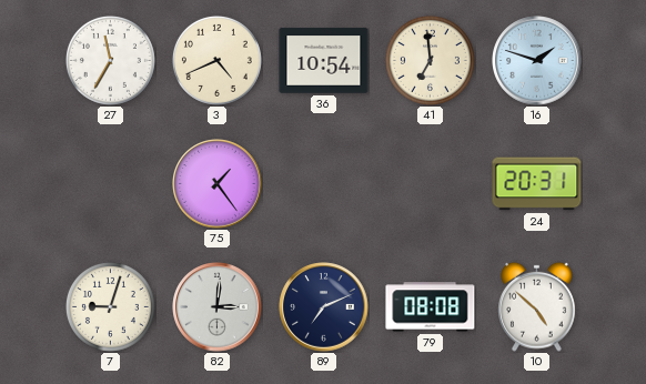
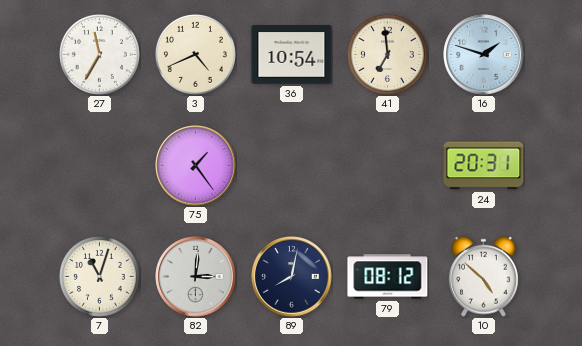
7: 9:03 -> 11:03
89: 7:11 -> 8:02
79: 08:08 -> 08:12
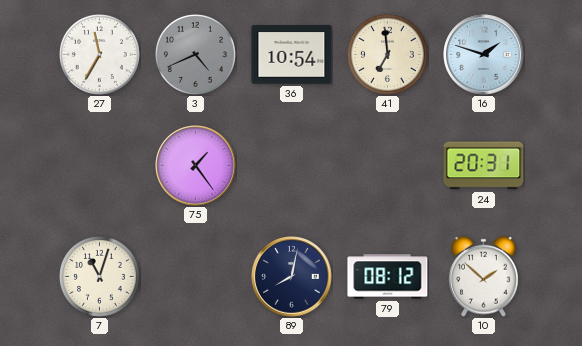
3 dial: cream -> grey
82: 3:01 -> none
10: 4:52 -> 1:52
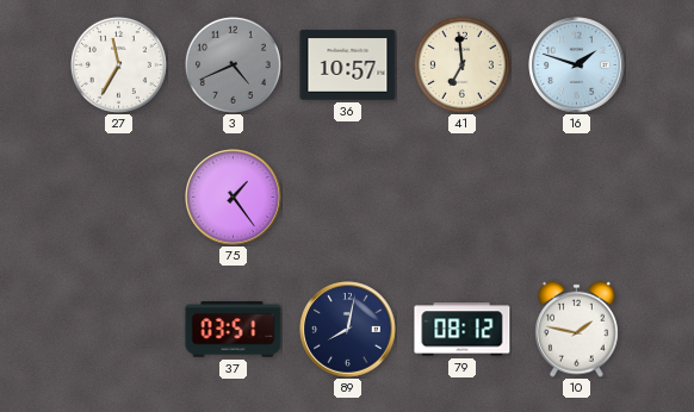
36: 10:54 -> 10:57
24: 20:31 -> none
7: 11:03 -> none
37: none -> 03:51
10: 1:52 -> 1:47
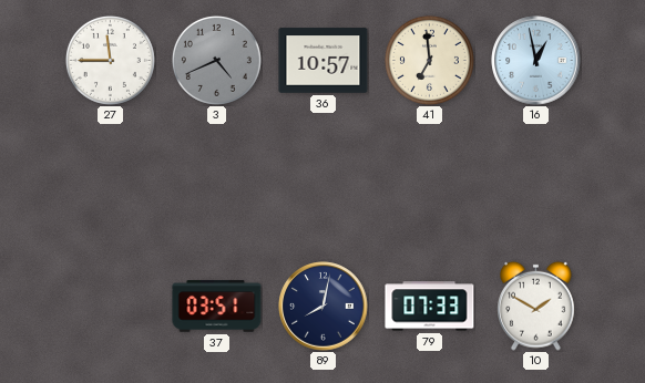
27: 11:35 -> 11:45
16: 1:48 -> 12:58
75: 1:24 -> none
79: 08:12 -> 07:33
10: 1:47 -> 1:50
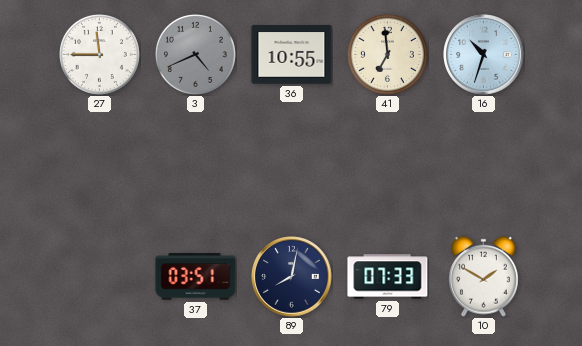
36: 10:57 -> 10:55
16: 12:58 -> 10:33
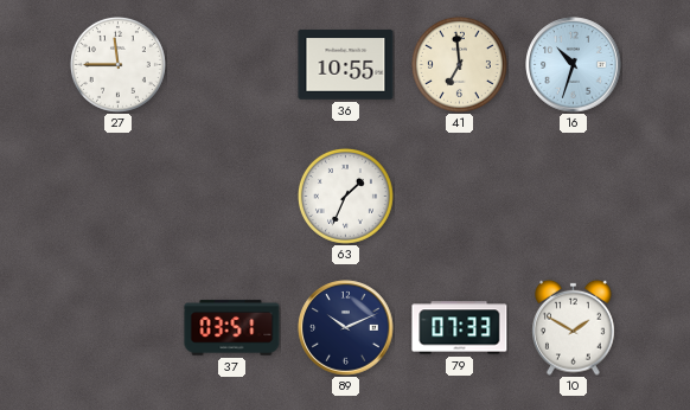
3: 4:41 -> none
63: none -> 1:34
89: 8:02 -> 10:11
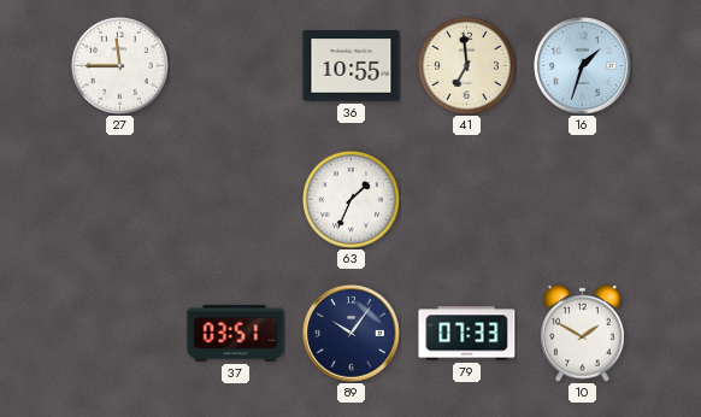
16: 10:33 -> 1:33
89: 10:11 -> 10:06
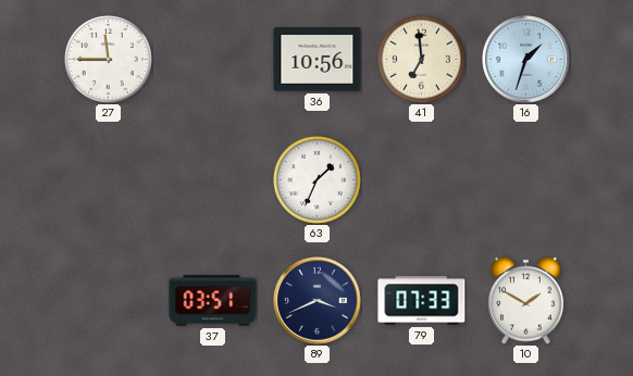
36: 10:55 -> 10:56
89: 10:06 -> 3:41
